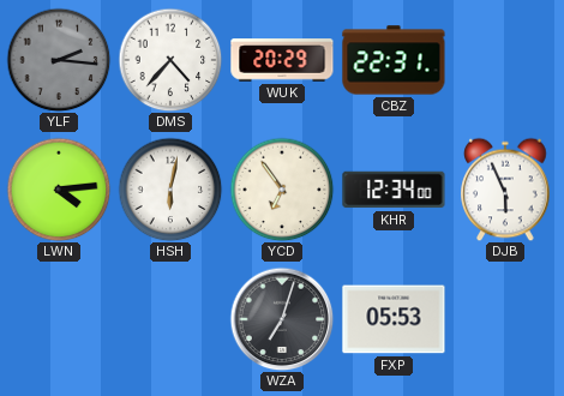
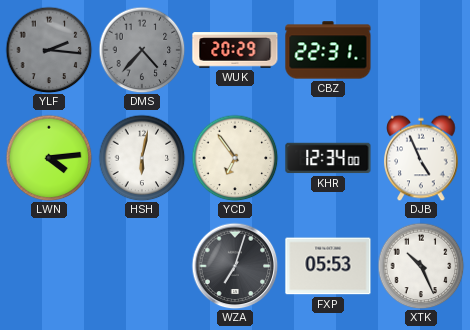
DMS dial: white -> grey
DJB: 5:56 -> 4:56
XTK: none -> 10:26
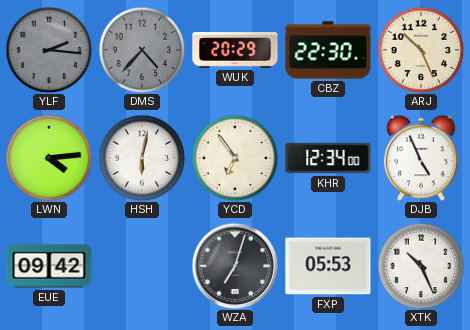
CBZ: 22:31 -> 22:30
ARJ: none -> 10:26
EUE: none -> 09:42
